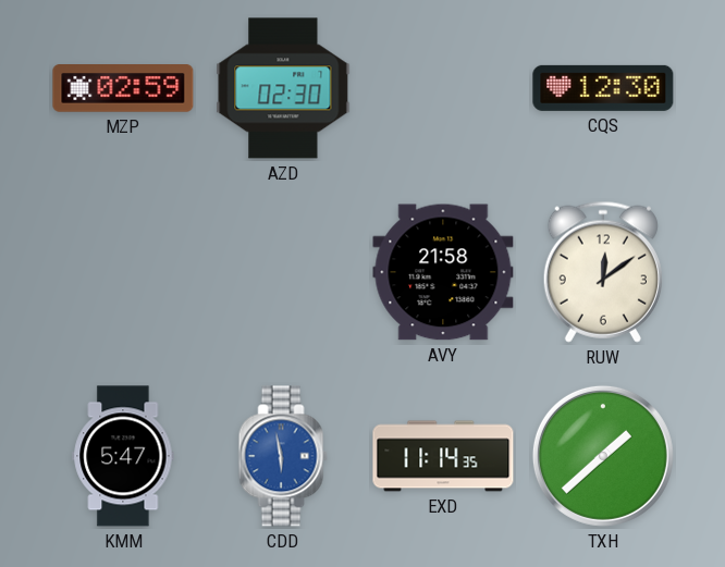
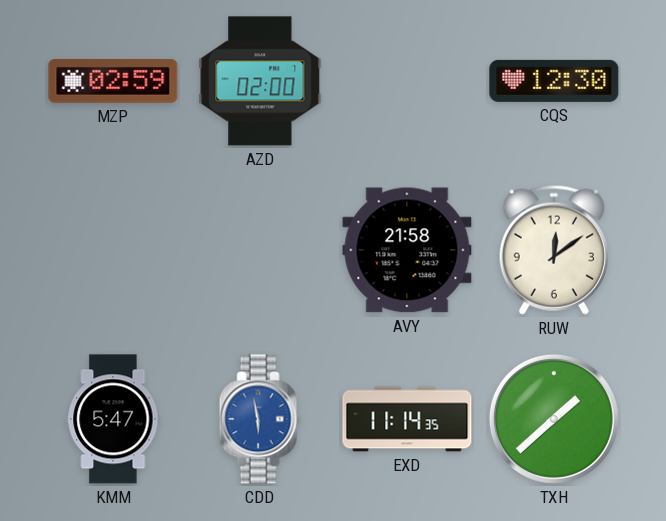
AZD: 02:30 -> 02:00
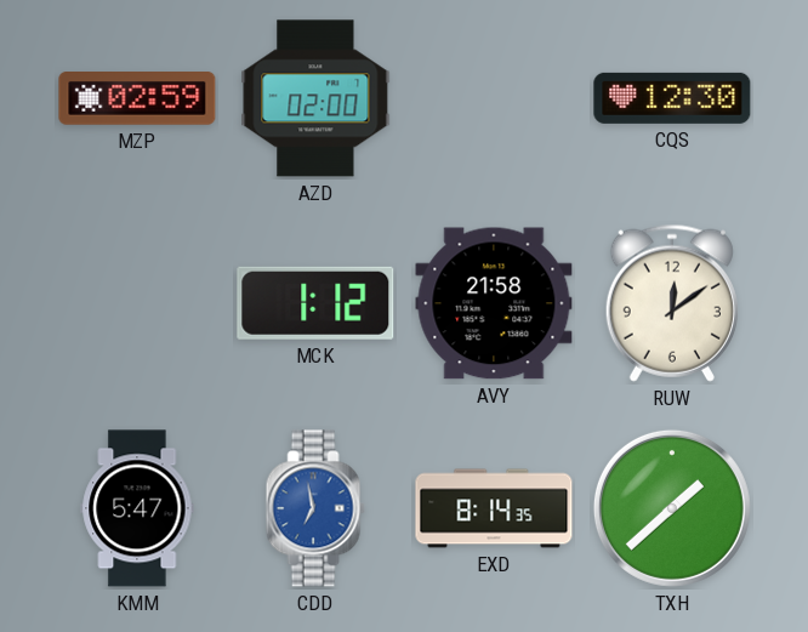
MCK: none -> 1:12
CDD: 5:58 -> 6:58
EXD: 11:14 -> 8:14
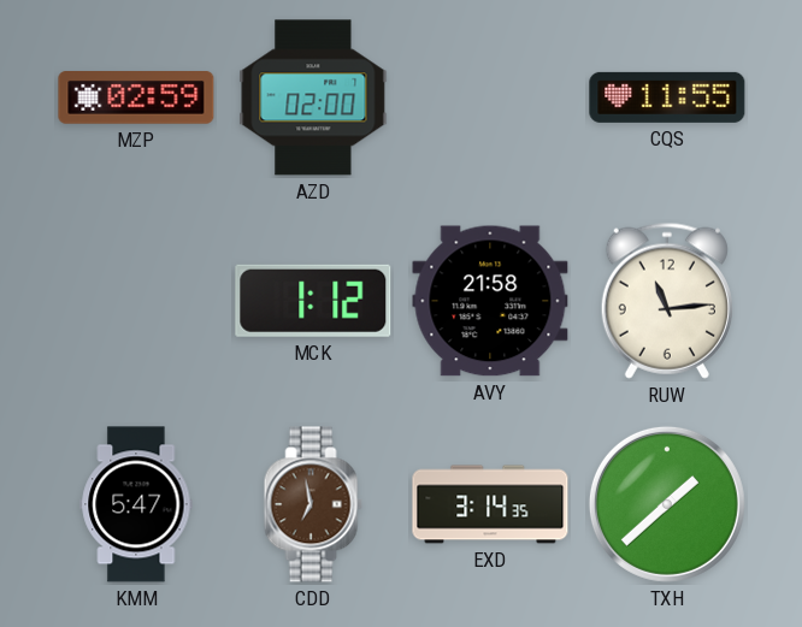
CQS: 12:30 -> 11:55
RUW: 12:09 -> 11:14
CDD dial: blue -> brown
EXD: 8:14 -> 3:14
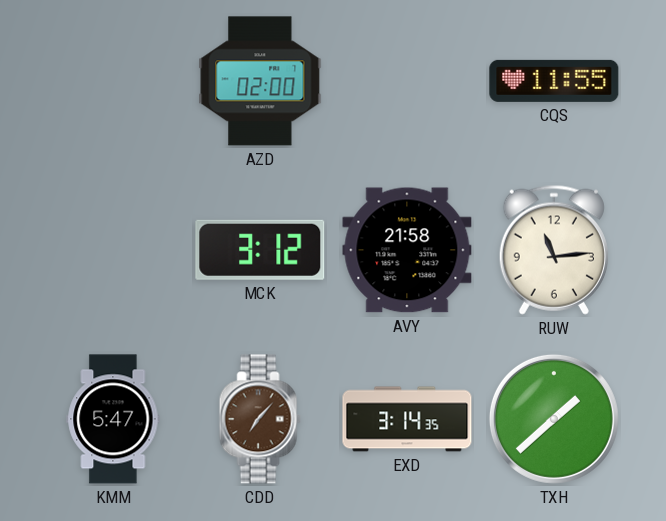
MZP: 02:59 -> none
MCK: 1:12 -> 3:12
CDD: 6:58 -> 7:07
